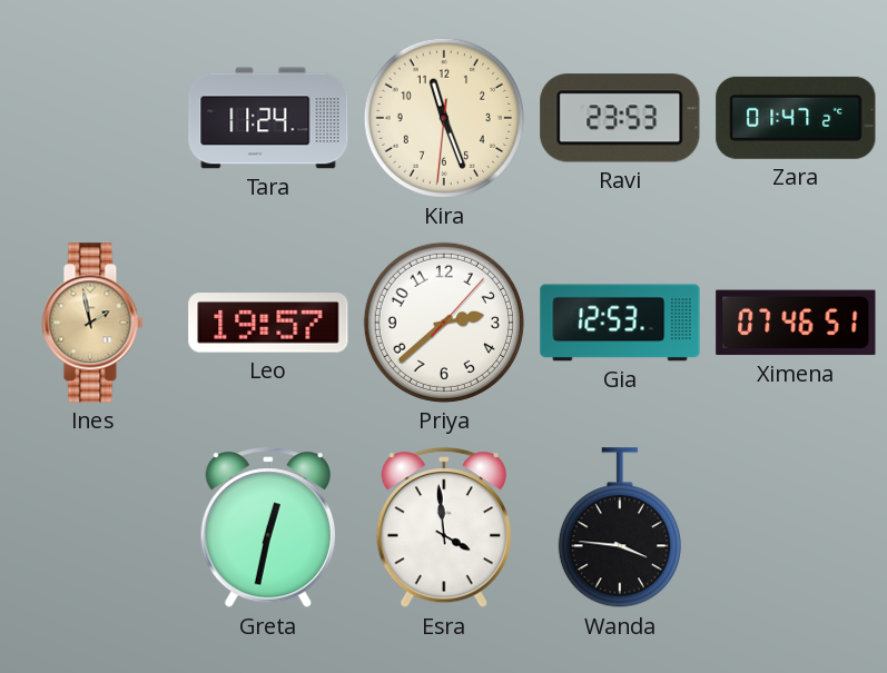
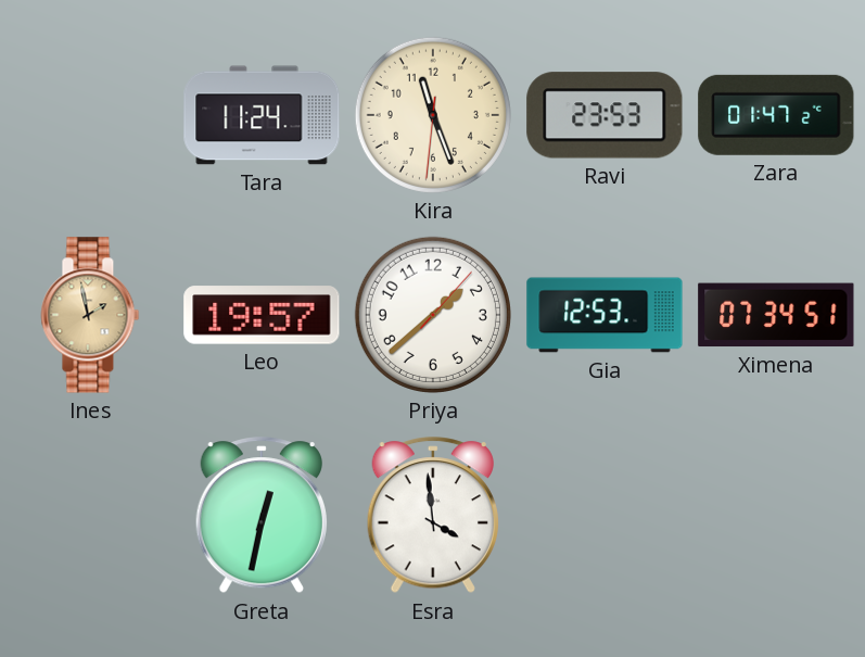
Priya: 2:38 -> 1:38
Ximena: 07:46 -> 07:34
Wanda: 3:46 -> none
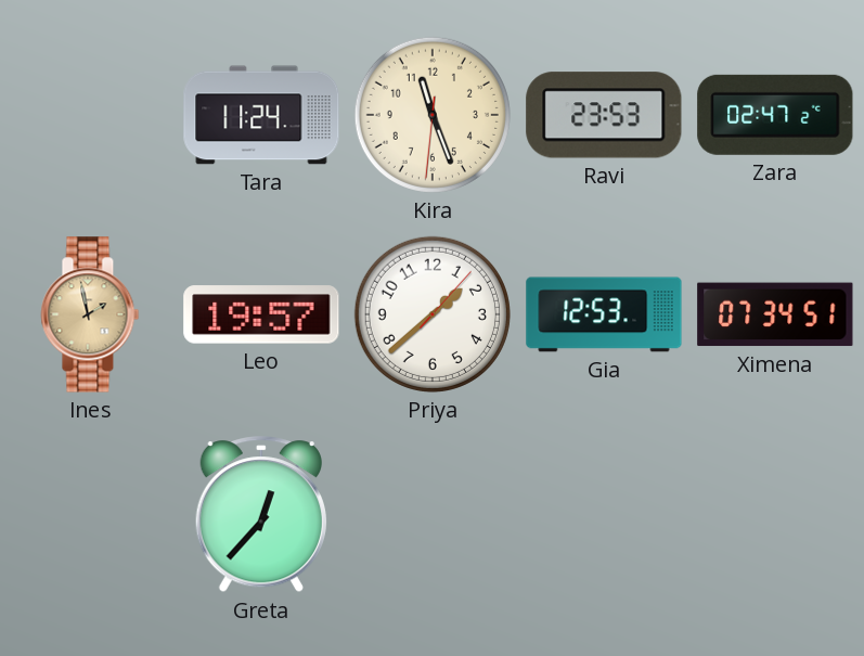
Zara: 01:47 -> 02:47
Greta: 12:32 -> 12:37
Esra: 3:59 -> none
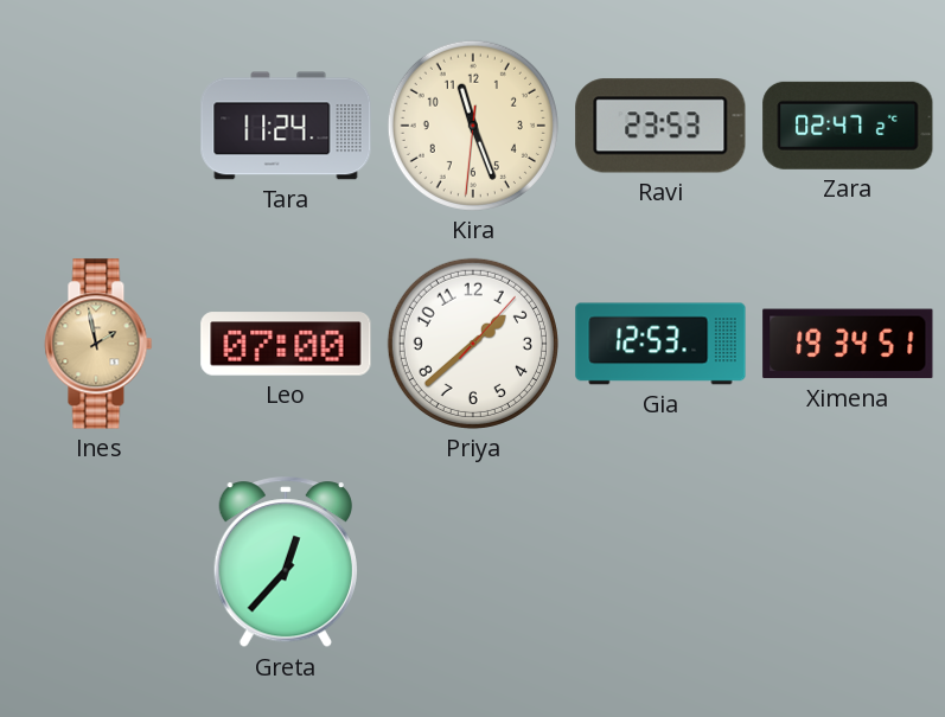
Leo: 19:57 -> 07:00
Ximena: 07:34 -> 19:34
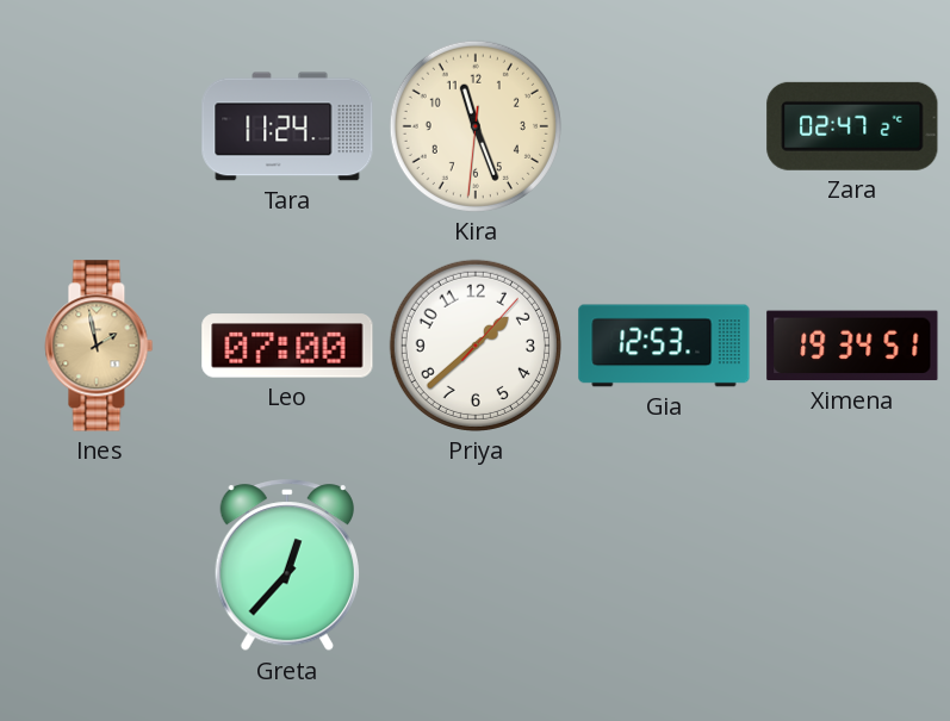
Ravi: 23:53 -> none
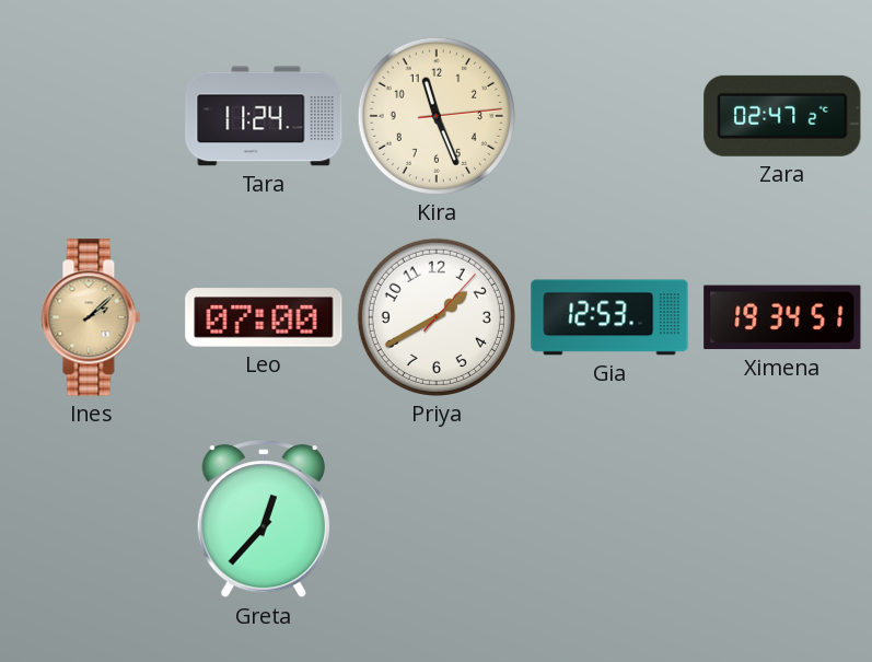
Kira: 11:26:31 -> 11:26:14
Ines: 1:58 -> 2:08
Priya: 1:38 -> 1:40
